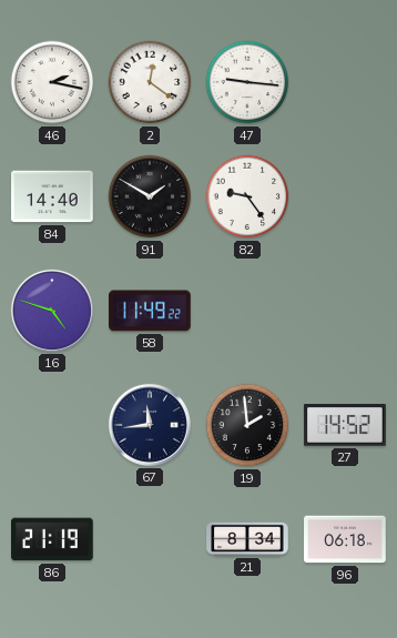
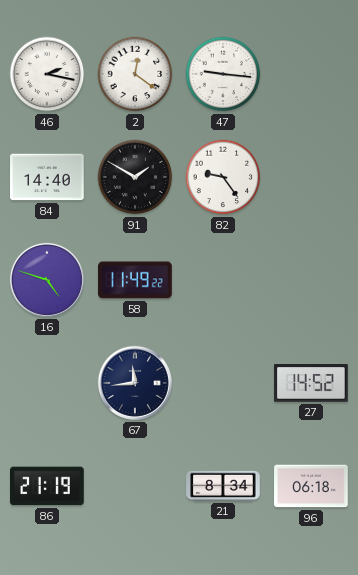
19: 1:59 -> none
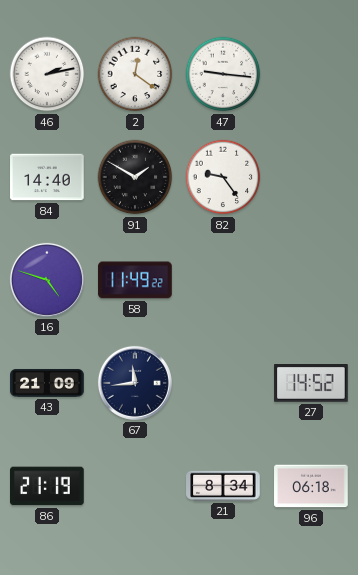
46: 2:17 -> 2:13
43: none -> 21:09
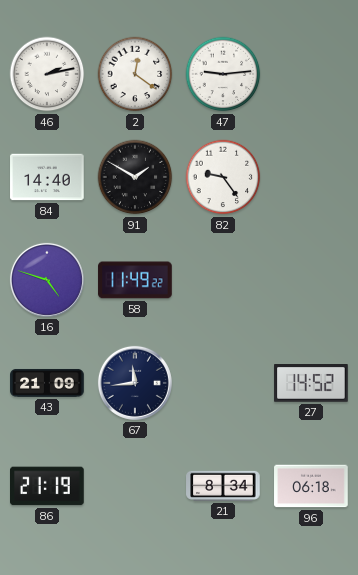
47: 9:16 -> 9:14
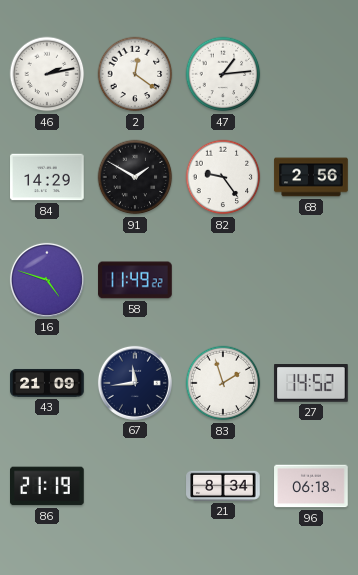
47: 9:14 -> 1:14
84: 14:40 -> 14:29
68: none -> 2:56
83: none -> 1:57
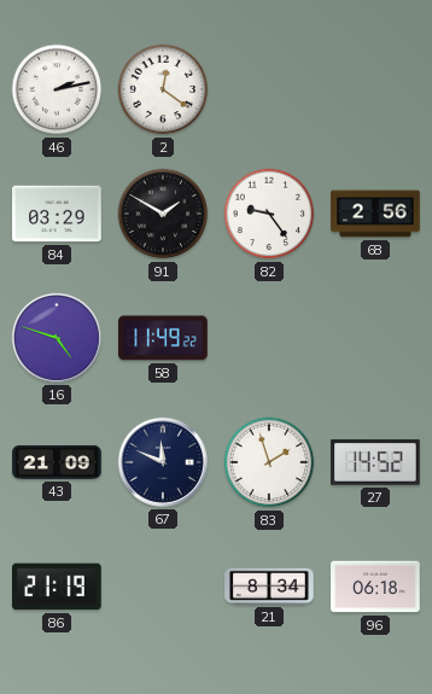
47: 1:14 -> none
84: 14:29 -> 03:29
67: 11:44 -> 11:49
